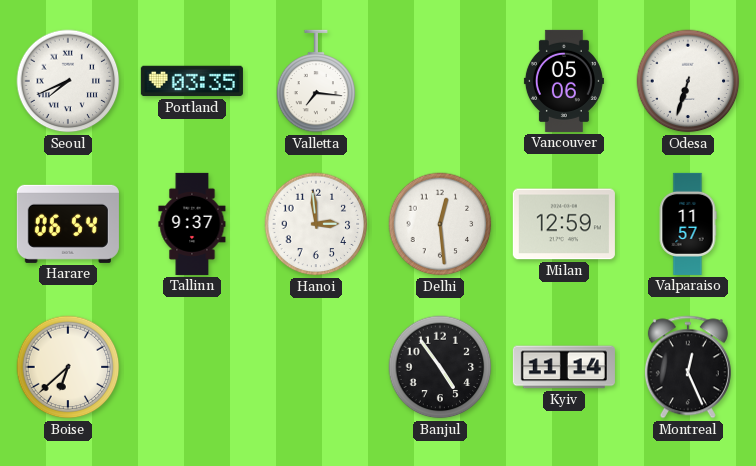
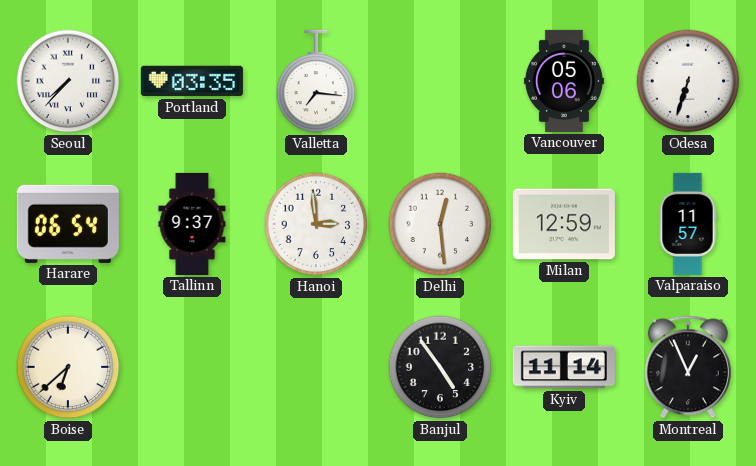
Seoul: 7:41 -> 7:37
Montreal: 12:26 -> 12:56
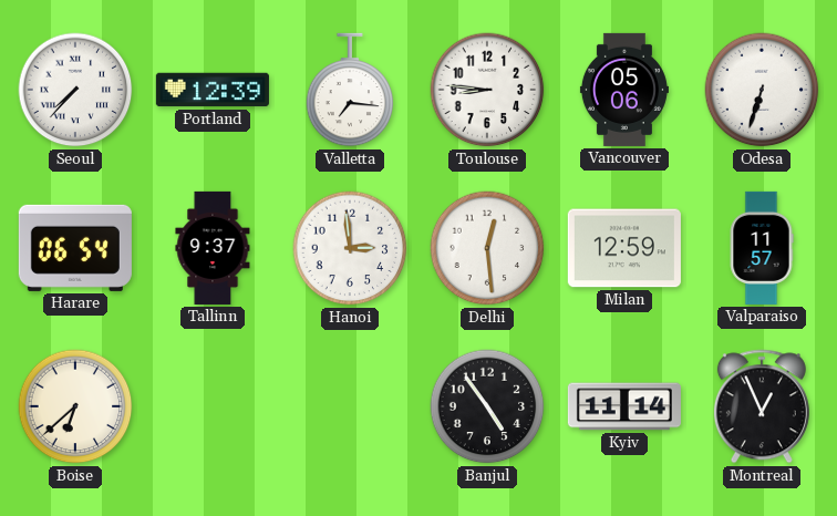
Portland: 03:35 -> 12:39
Toulouse: none -> 8:46
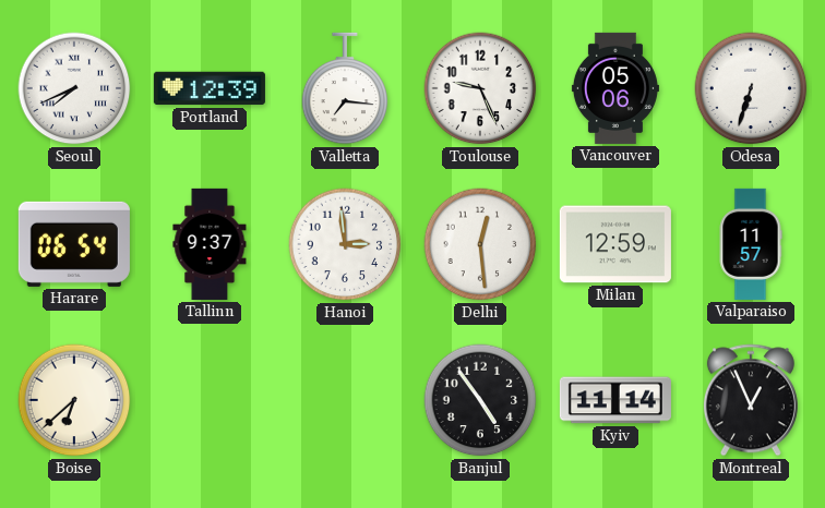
Seoul: 7:37 -> 7:41
Toulouse: 8:46 -> 9:26
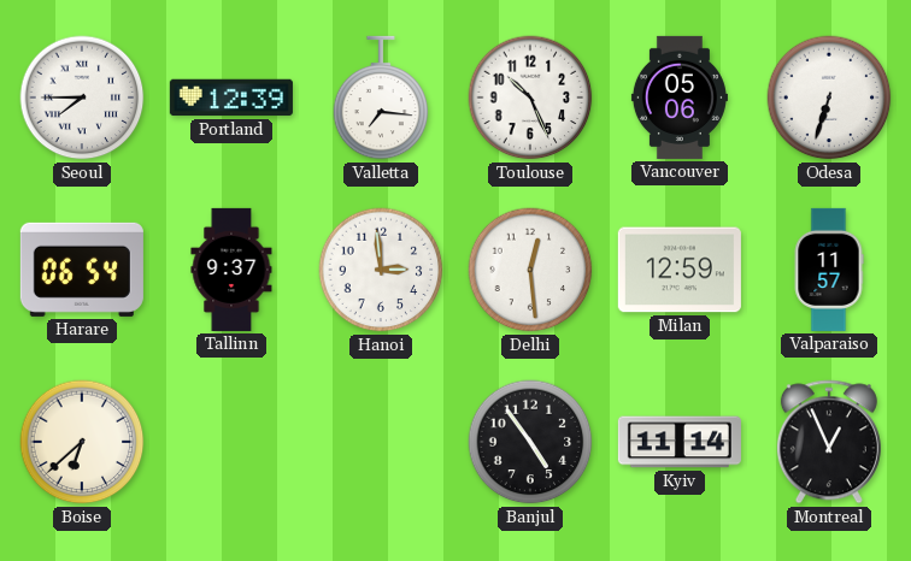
Seoul: 7:41 -> 7:45
Toulouse: 9:26 -> 10:26
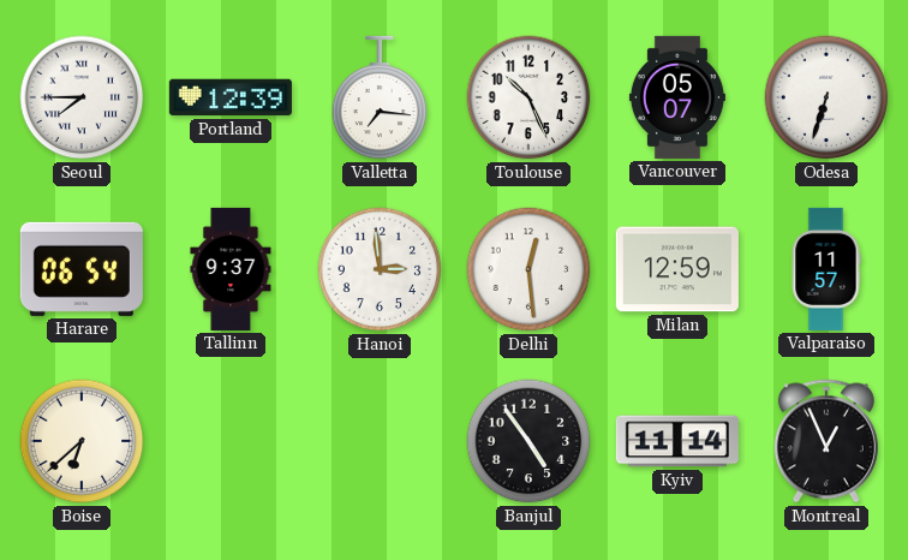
Vancouver: 05:06 -> 05:07
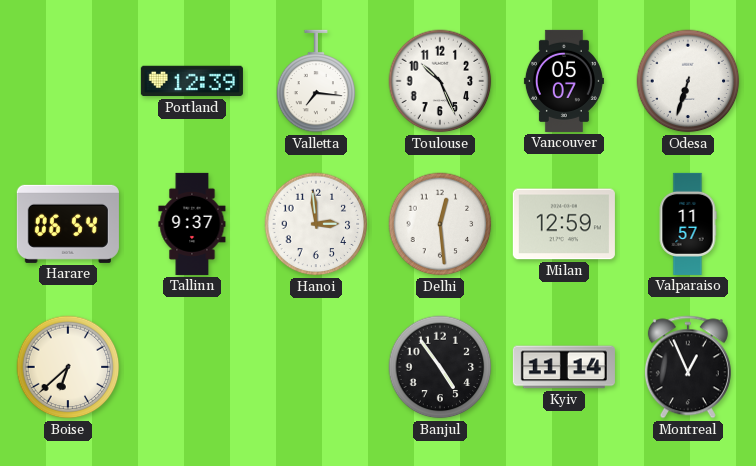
Seoul: 7:45 -> none
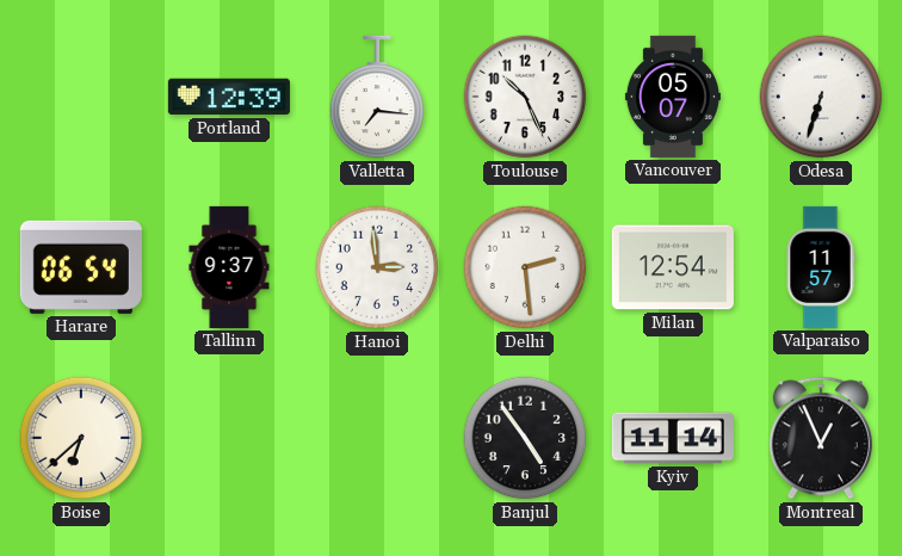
Delhi: 12:29 -> 2:29
Milan: 12:59 -> 12:54
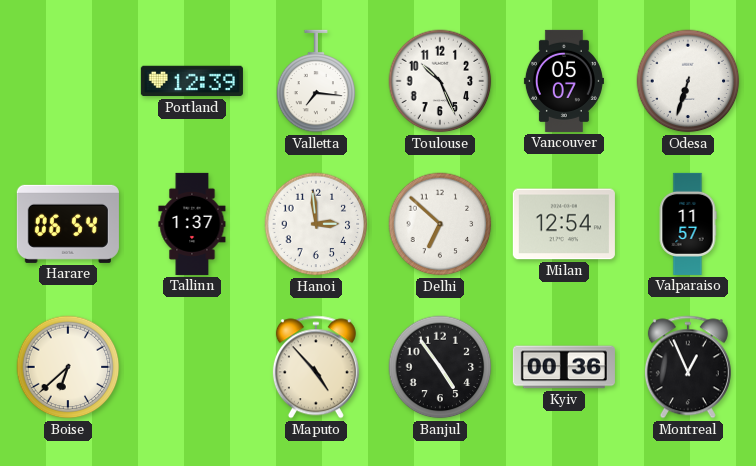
Tallinn: 9:37 -> 1:37
Delhi: 2:29 -> 6:52
Maputo: none -> 4:53
Kyiv: 11:14 -> 00:36
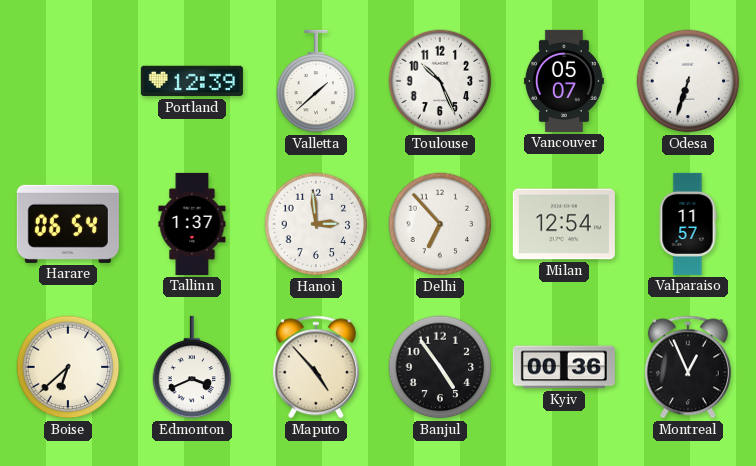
Valletta: 7:16 -> 1:38
Delhi: 6:52 -> 6:53
Edmonton: none -> 3:41
